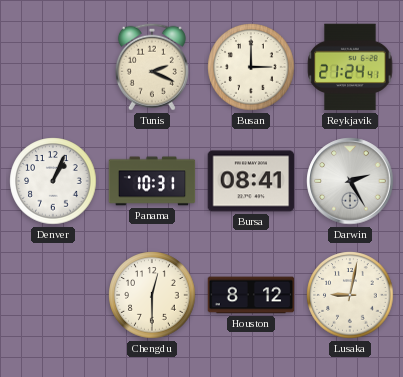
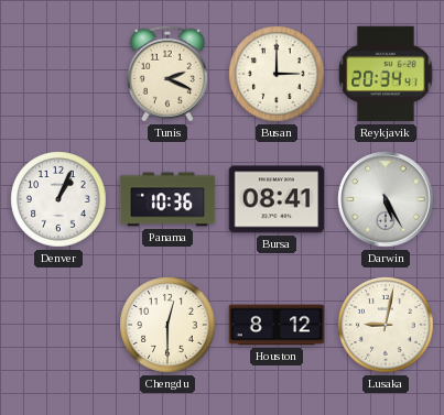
Reykjavik: 21:24 -> 20:34
Panama: 10:31 -> 10:36
Darwin: 2:25 -> 5:25
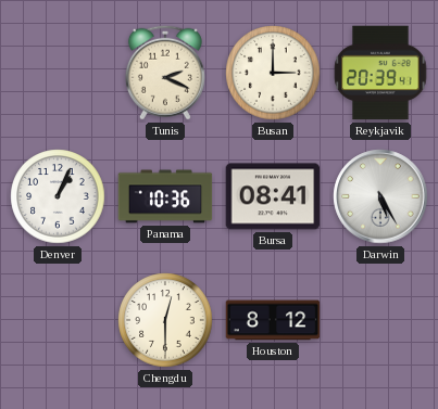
Reykjavik: 20:34 -> 20:39
Lusaka: 9:02 -> none
